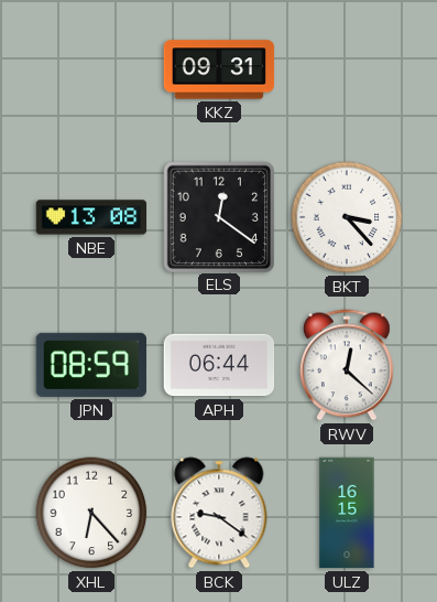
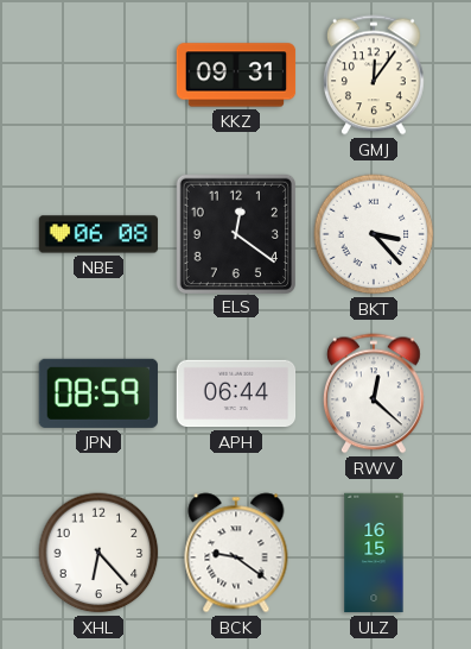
GMJ: none -> 12:06
NBE: 13:08 -> 06:08
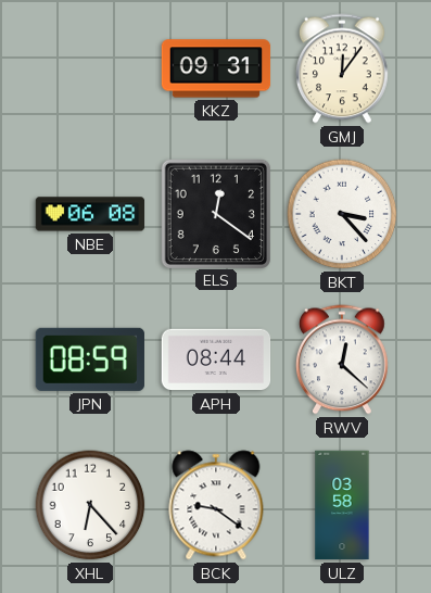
APH: 06:44 -> 08:44
ULZ: 16:15 -> 03:58
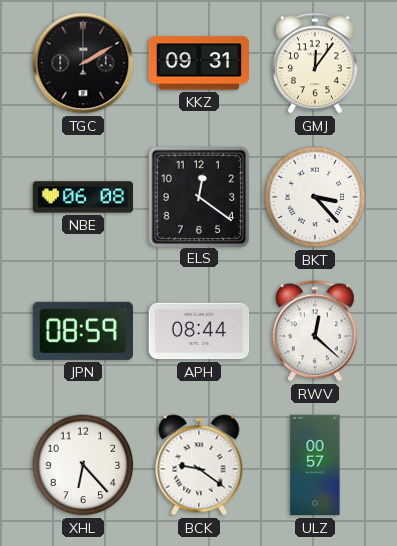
TGC: none -> 2:10
ULZ: 03:58 -> 00:57
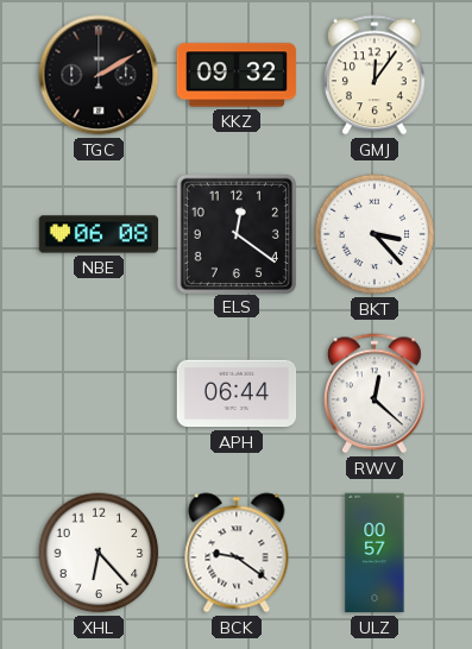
KKZ: 09:31 -> 09:32
JPN: 08:59 -> none
APH: 08:44 -> 06:44
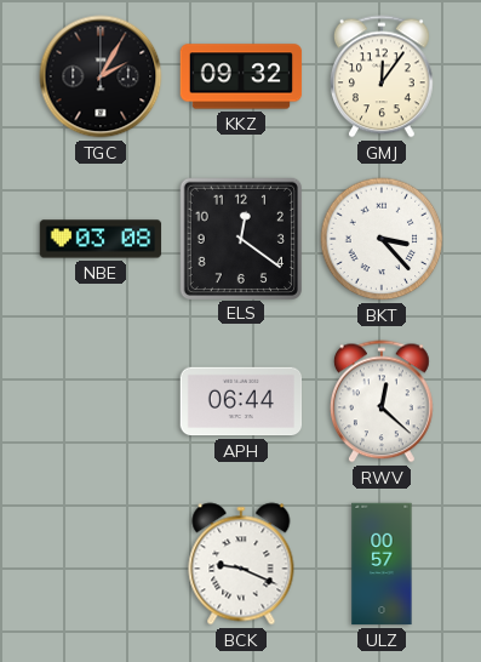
TGC: 2:10 -> 2:05
NBE: 06:08 -> 03:08
XHL: 6:23 -> none
BCK: 9:21 -> 9:19
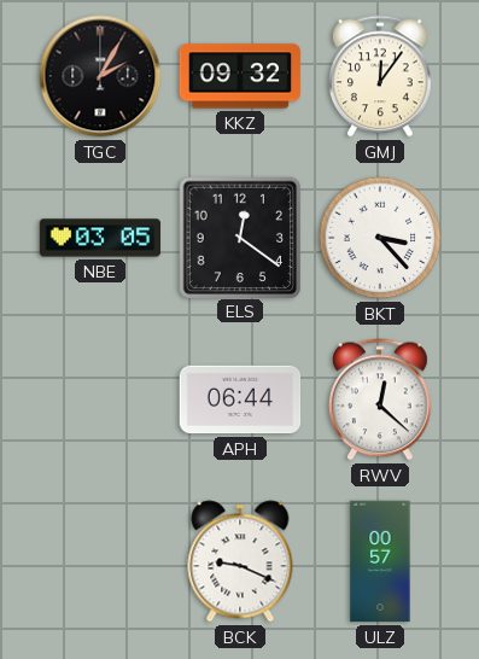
NBE: 03:08 -> 03:05
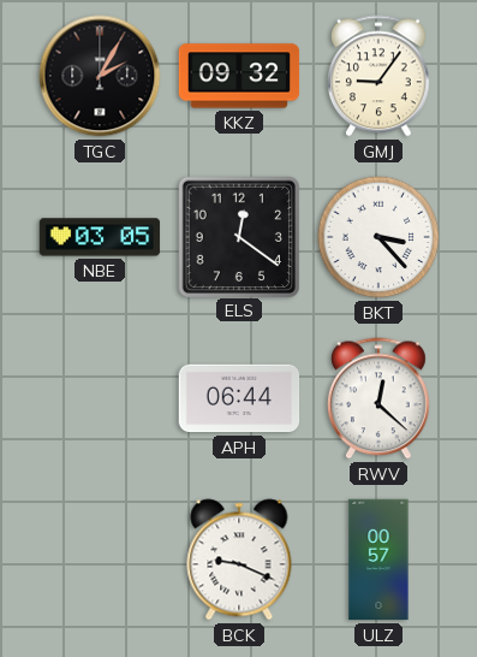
GMJ: 12:06 -> 9:06
